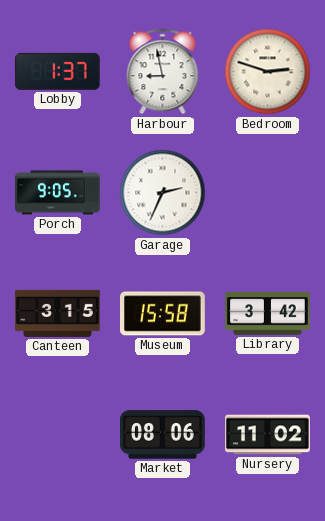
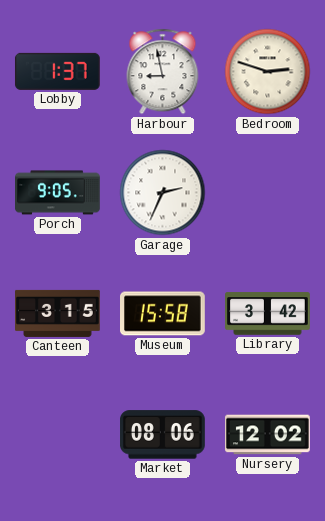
Nursery: 11:02 -> 12:02
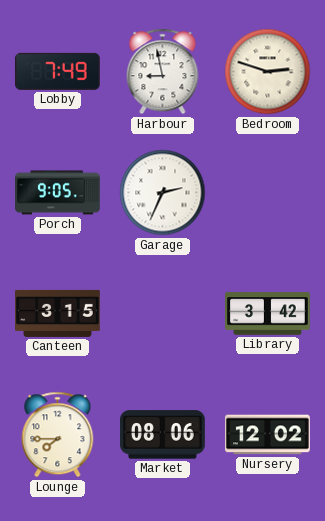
Lobby: 1:37 -> 7:49
Museum: 15:58 -> none
Lounge: none -> 7:45
